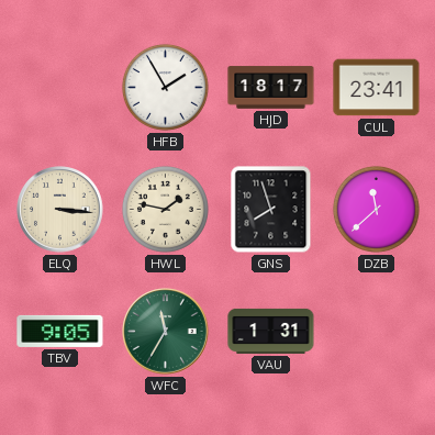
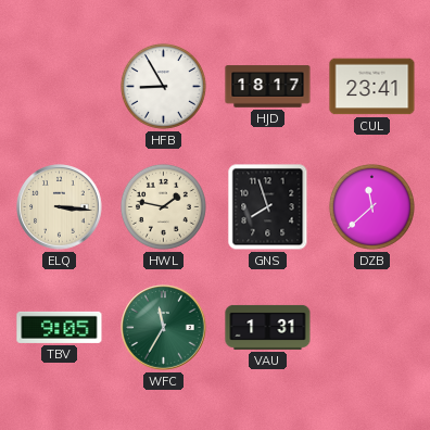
HFB: 1:55 -> 8:55
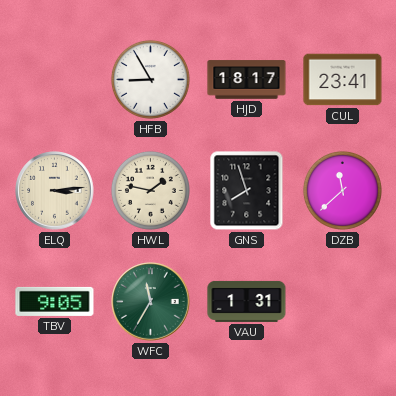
ELQ: 3:16 -> 3:14
